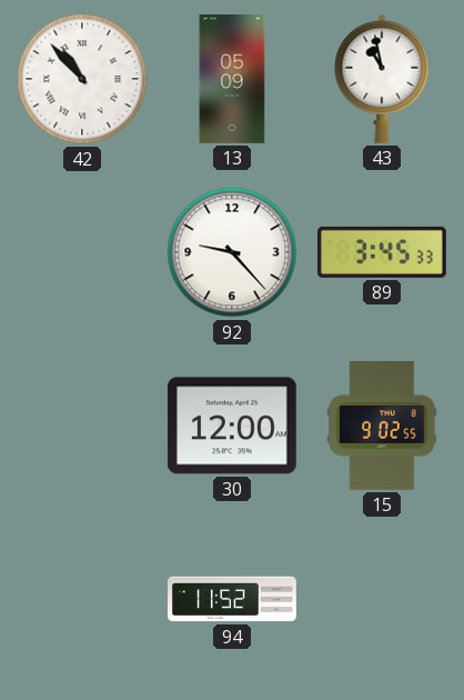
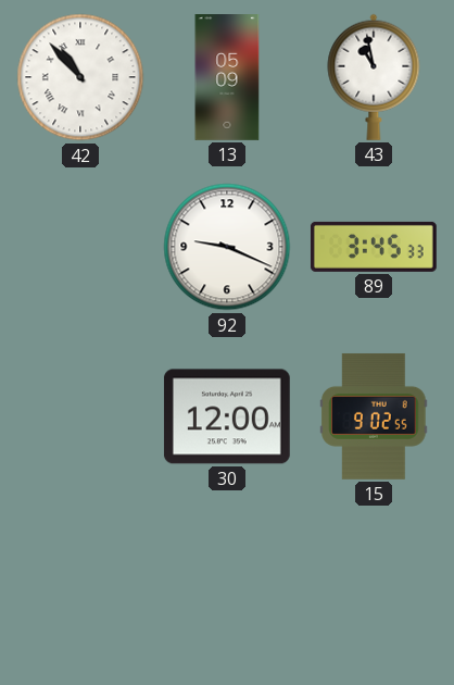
92: 9:23 -> 9:19
94: 11:52 -> none
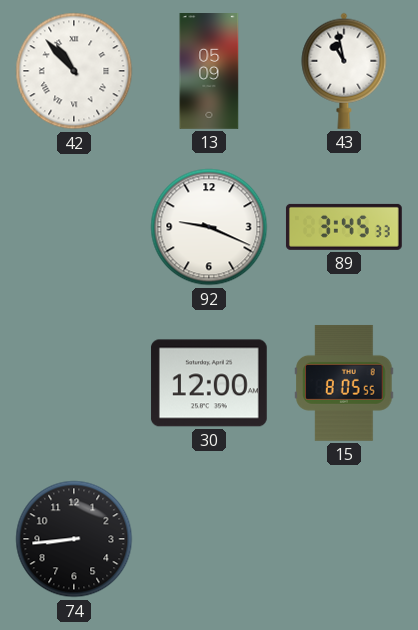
15: 9:02 -> 8:05
74: none -> 8:44
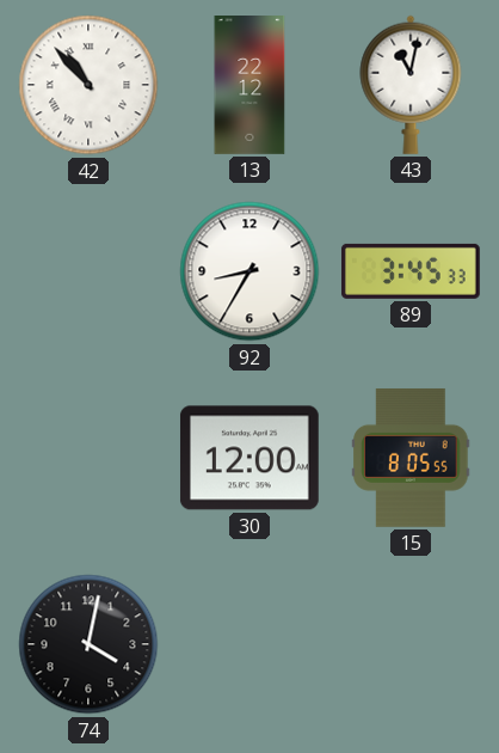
13: 05:09 -> 22:12
43: 10:58 -> 11:02
92: 9:19 -> 8:35
74: 8:44 -> 4:02
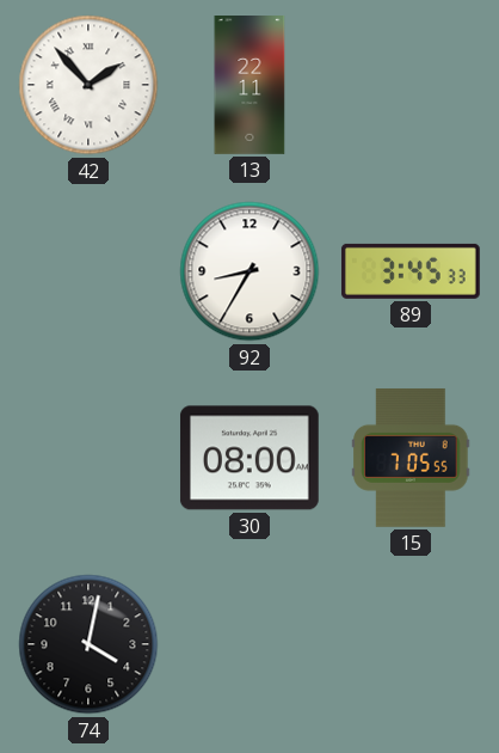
42: 10:53 -> 1:53
13: 22:12 -> 22:11
43: 11:02 -> none
30: 12:00 -> 08:00
15: 8:05 -> 7:05
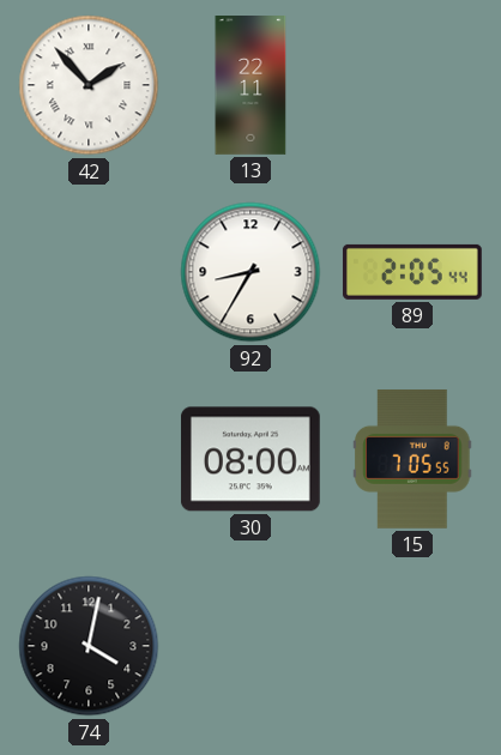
89: 3:45 -> 2:05
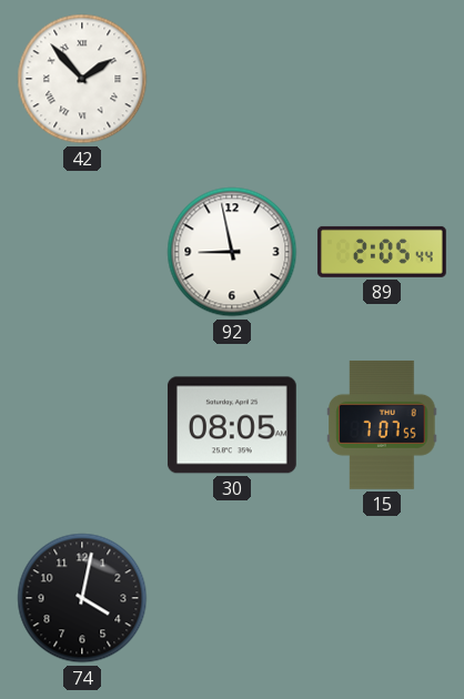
13: 22:11 -> none
92: 8:35 -> 8:58
30: 08:00 -> 08:05
15: 7:05 -> 7:07
